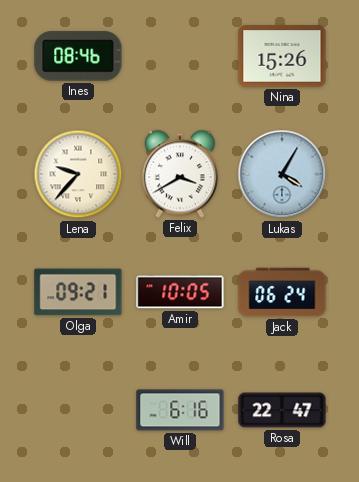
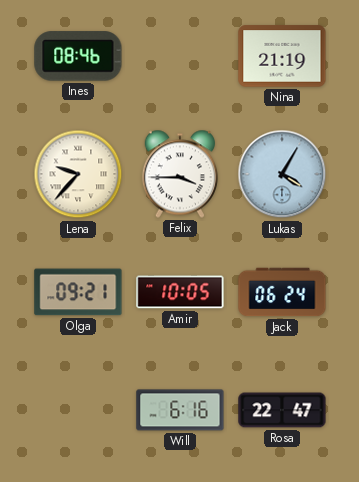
Nina: 15:26 -> 21:19
Felix: 3:40 -> 3:45
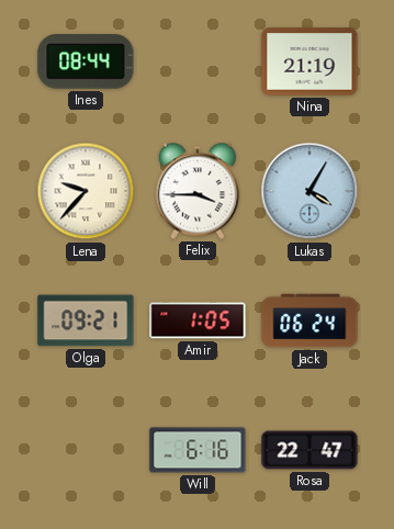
Ines: 08:46 -> 08:44
Amir: 10:05 -> 1:05
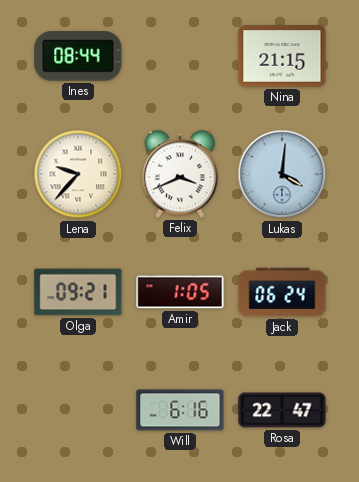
Nina: 21:19 -> 21:15
Felix: 3:45 -> 3:41
Lukas: 4:05 -> 4:01
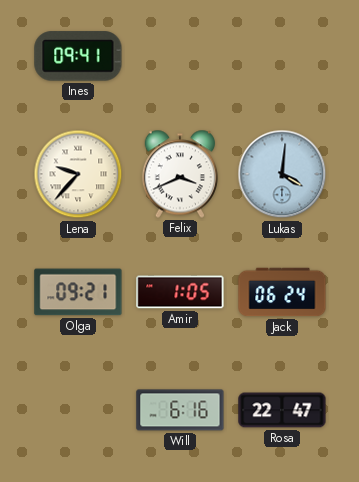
Ines: 08:44 -> 09:41
Nina: 21:15 -> none
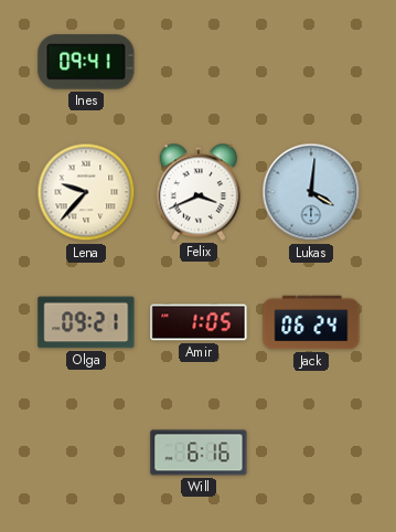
Rosa: 22:47 -> none
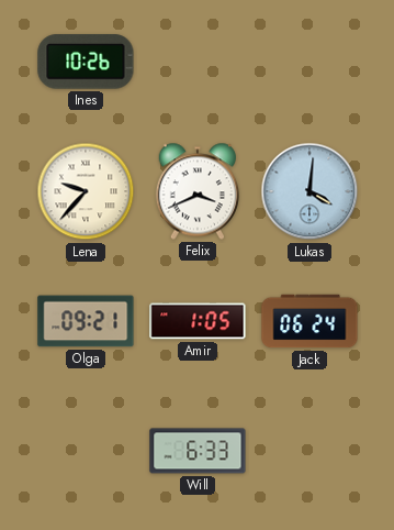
Ines: 09:41 -> 10:26
Will: 6:16 -> 6:33
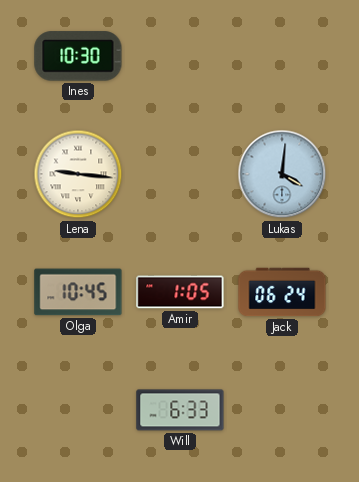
Ines: 10:26 -> 10:30
Lena: 9:37 -> 9:16
Felix: 3:41 -> none
Olga: 09:21 -> 10:45
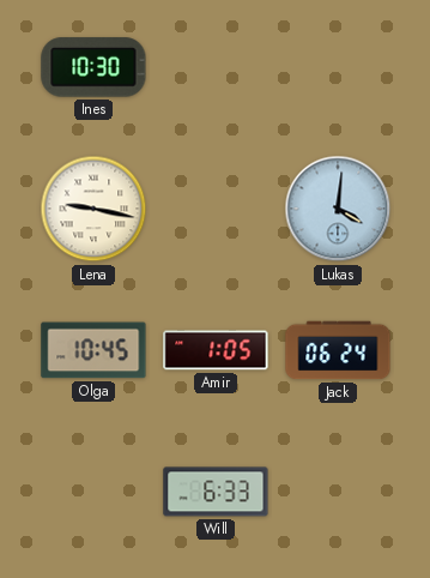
Lena: 9:16 -> 9:17
